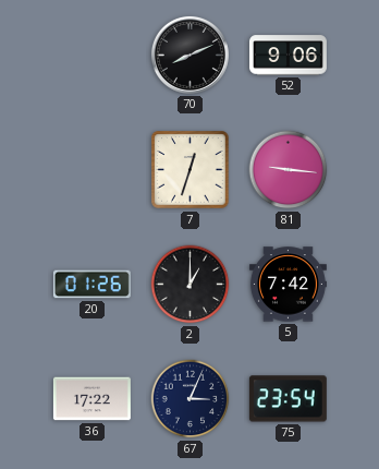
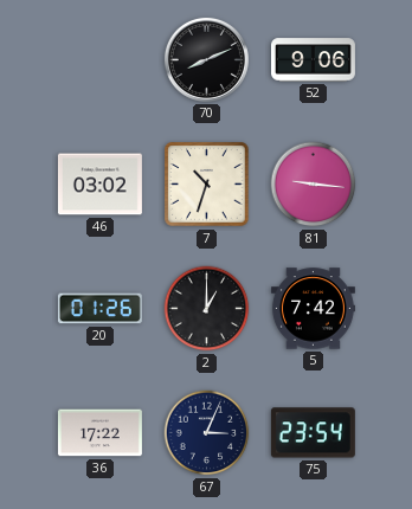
46: none -> 03:02
7: 12:33 -> 10:33
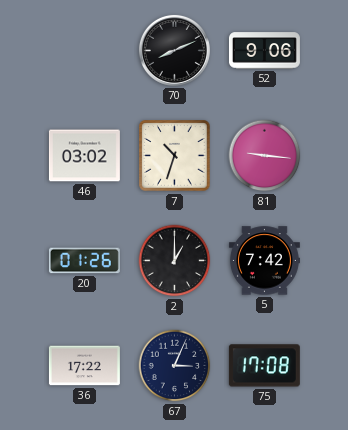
75: 23:54 -> 17:08
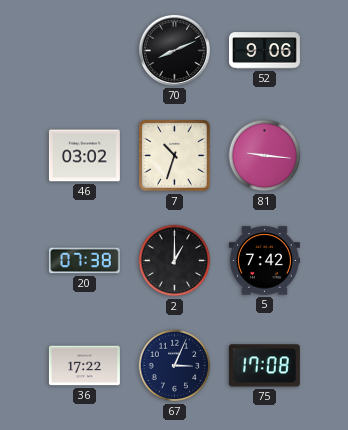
20: 01:26 -> 07:38
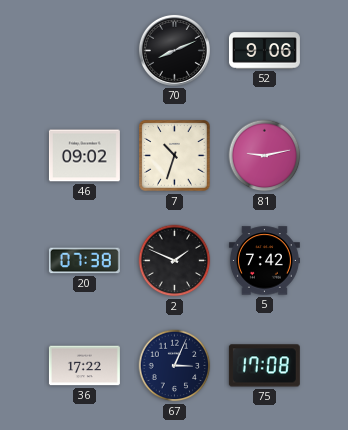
46: 03:02 -> 09:02
81: 9:16 -> 9:13
2: 1:00 -> 1:49
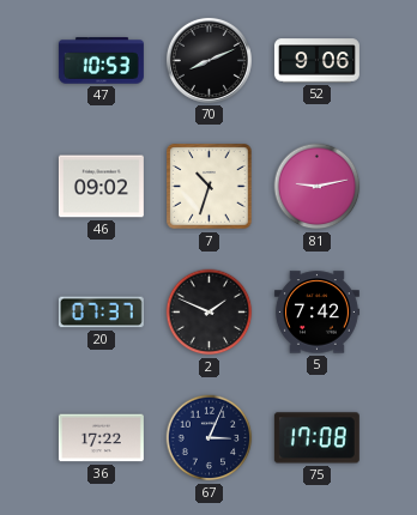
47: none -> 10:53
20: 07:38 -> 07:37
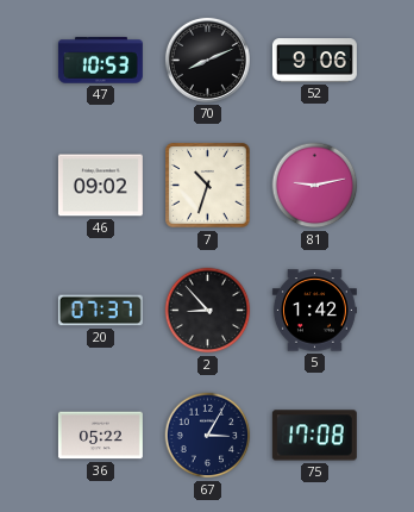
2: 1:49 -> 8:53
5: 7:42 -> 1:42
36: 17:22 -> 05:22
67: 3:04 -> 3:05
